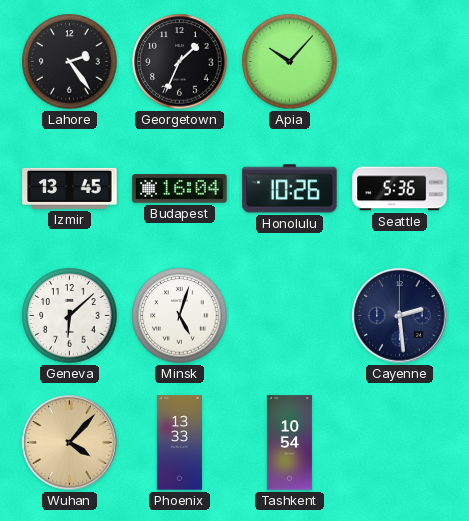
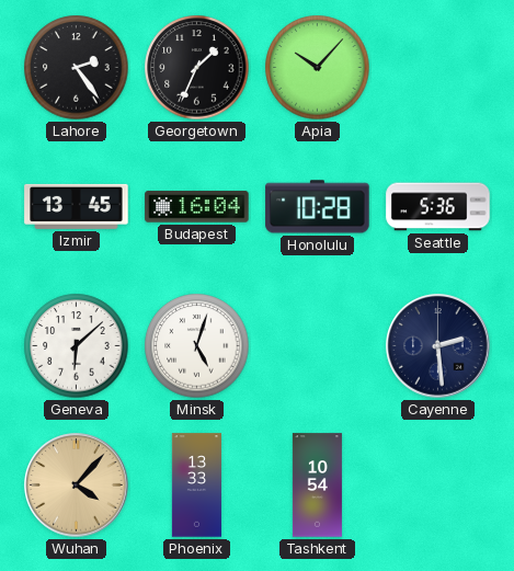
Honolulu: 10:26 -> 10:28
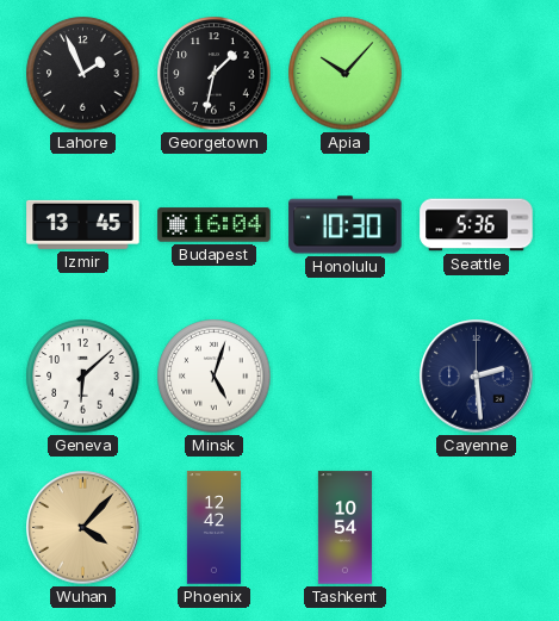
Lahore: 2:24 -> 1:56
Georgetown: 1:34 -> 1:32
Honolulu: 10:28 -> 10:30
Phoenix: 13:33 -> 12:42
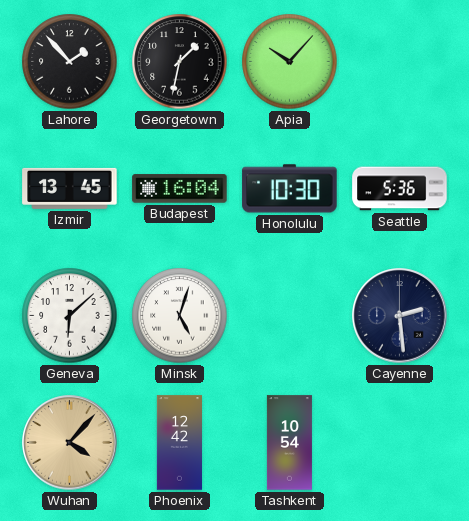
Lahore: 1:56 -> 1:53
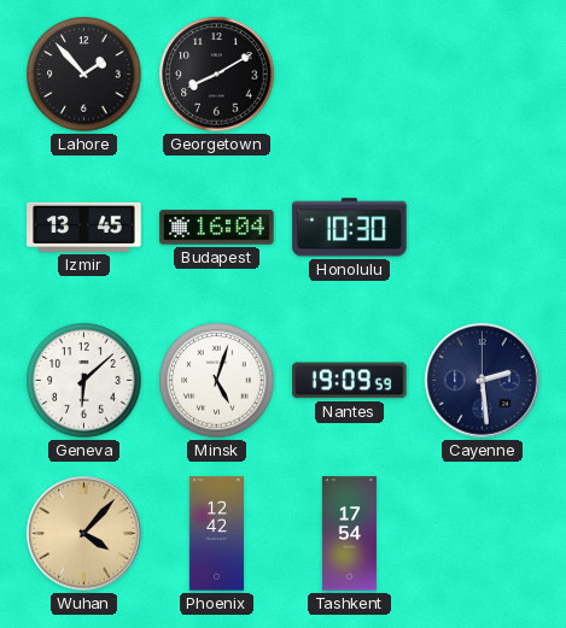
Georgetown: 1:32 -> 8:10
Apia: 10:07 -> none
Seattle: 5:36 -> none
Nantes: none -> 19:09
Tashkent: 10:54 -> 17:54
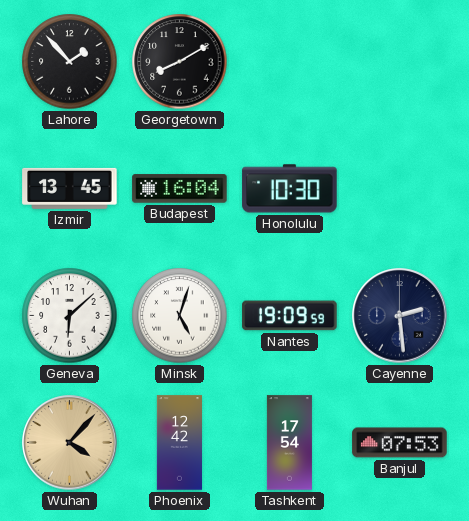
Banjul: none -> 07:53
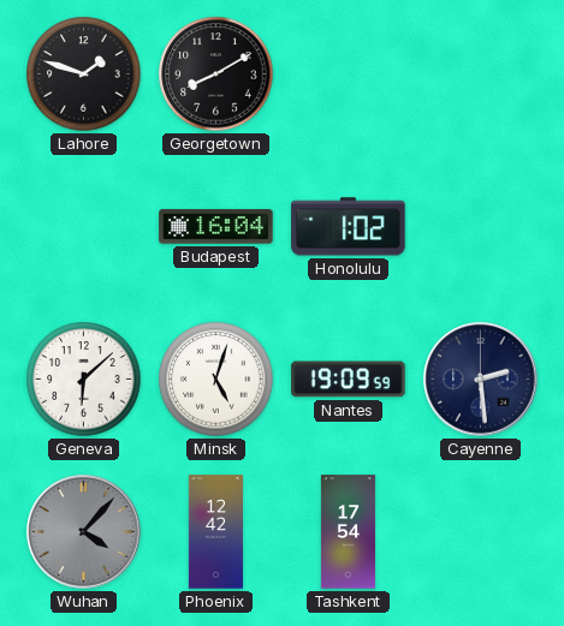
Lahore: 1:53 -> 1:48
Izmir: 13:45 -> none
Honolulu: 10:30 -> 1:02
Wuhan dial: champagne -> grey
Banjul: 07:53 -> none
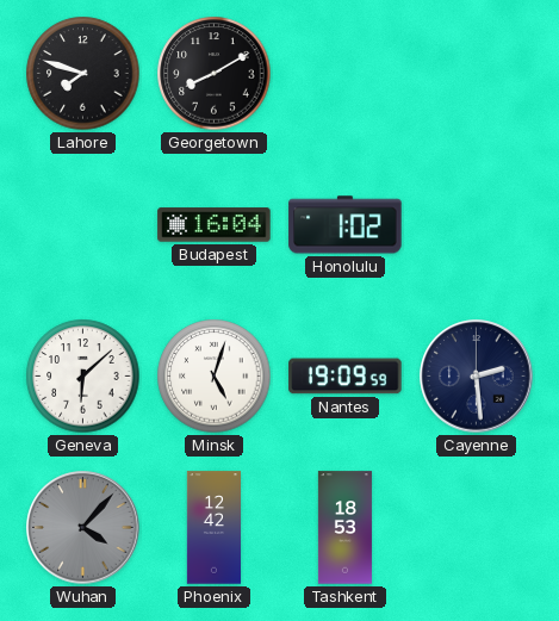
Lahore: 1:48 -> 7:48
Tashkent: 17:54 -> 18:53
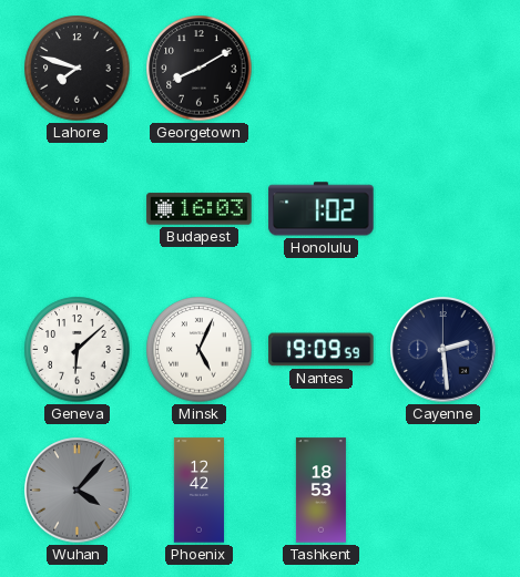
Budapest: 16:04 -> 16:03
Minsk: 5:03 -> 5:04
